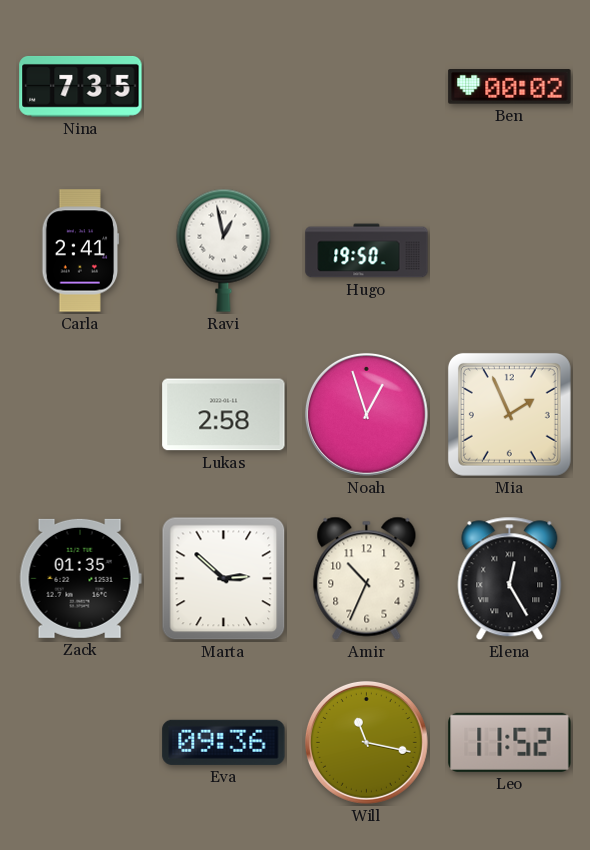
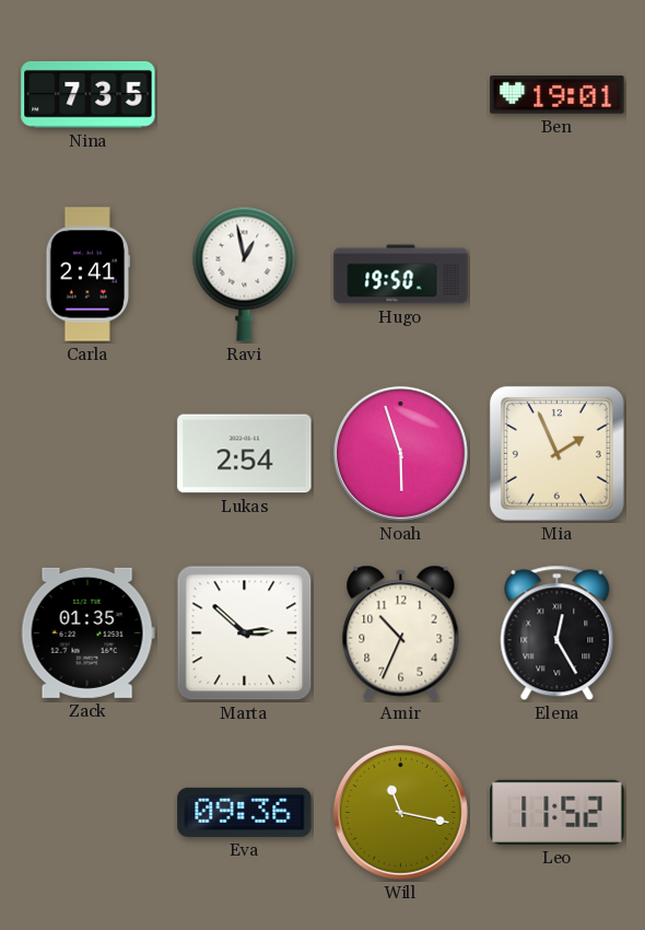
Ben: 00:02 -> 19:01
Lukas: 2:58 -> 2:54
Noah: 12:57 -> 5:57
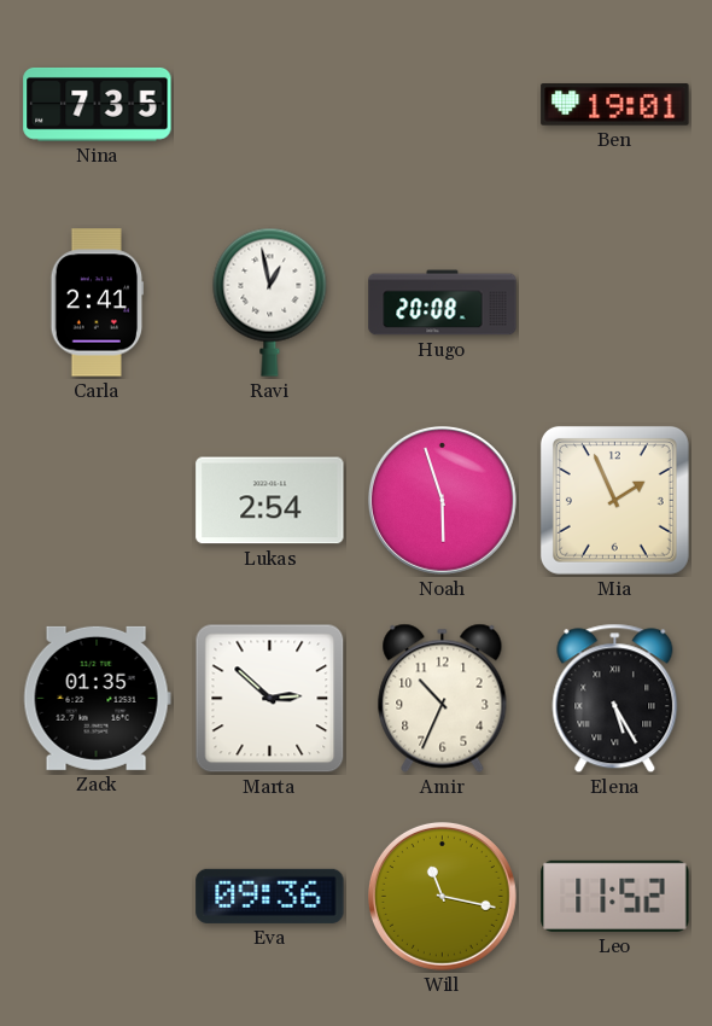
Hugo: 19:50 -> 20:08
Elena: 12:25 -> 5:25
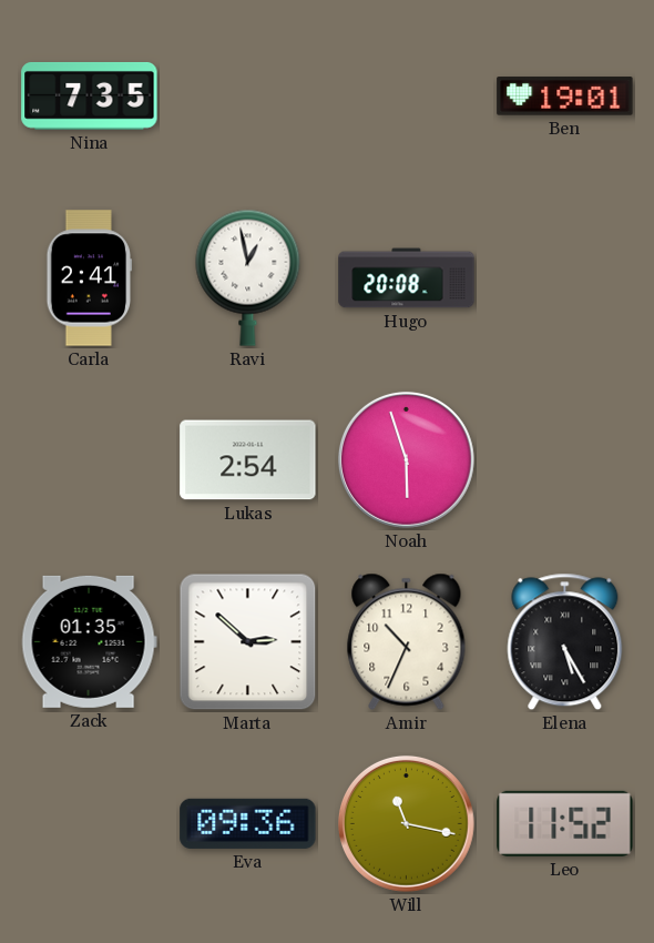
Mia: 1:56 -> none
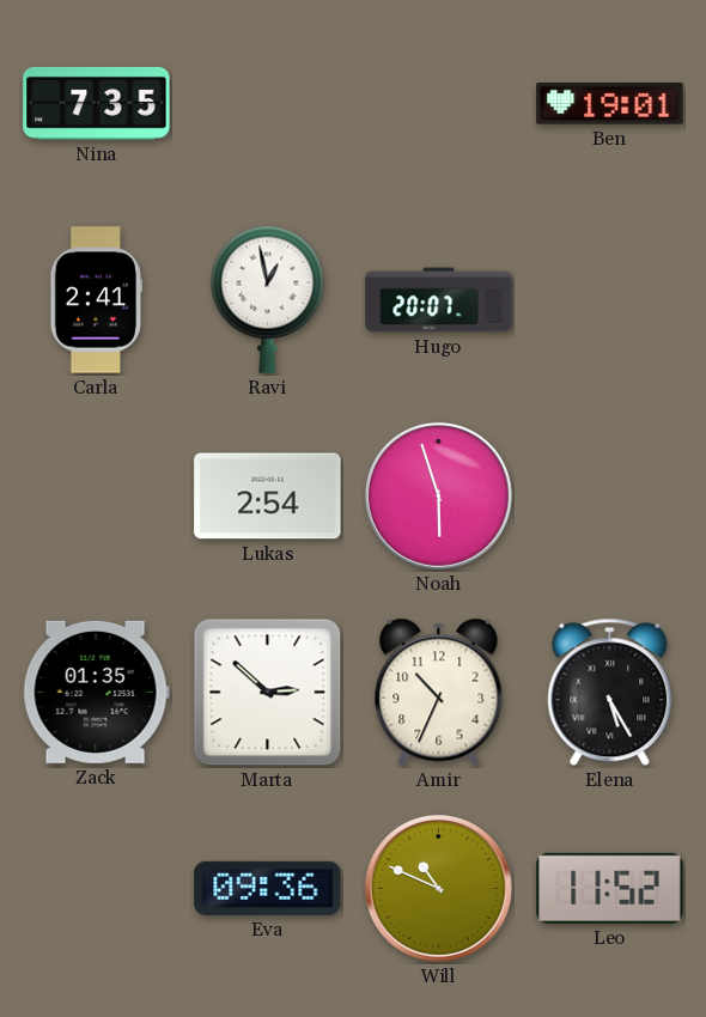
Hugo: 20:08 -> 20:07
Will: 11:17 -> 10:49
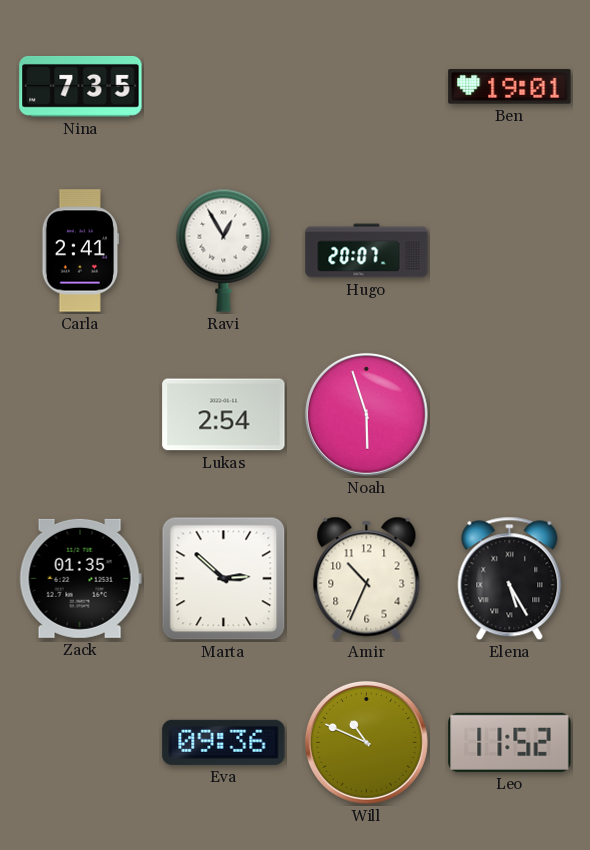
Ravi: 12:58 -> 12:55
